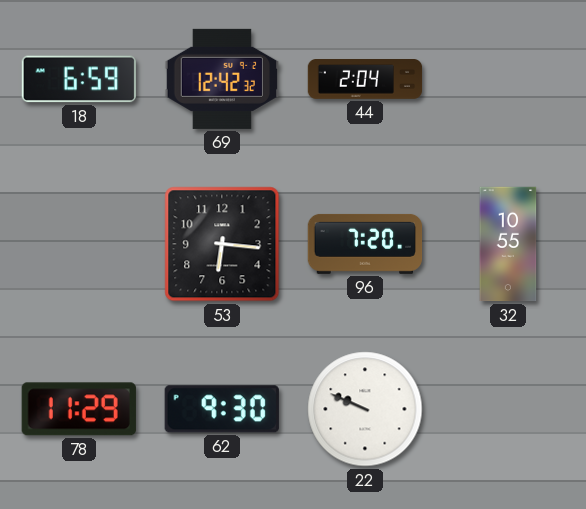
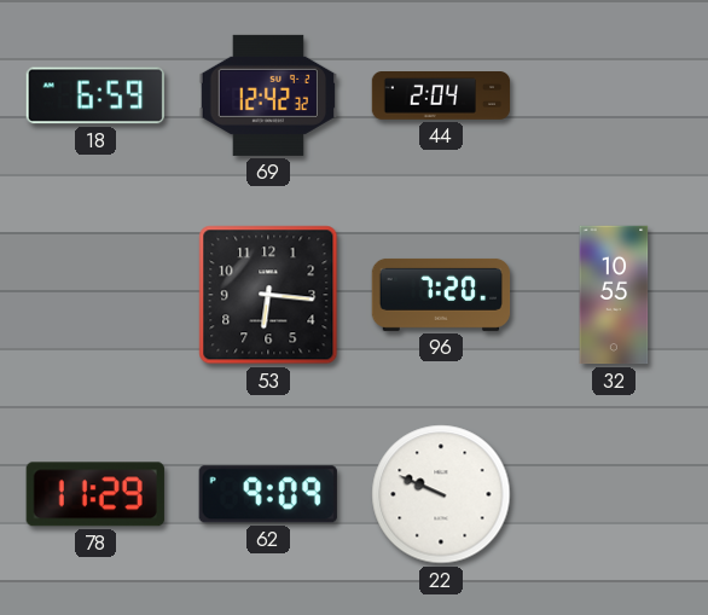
62: 9:30 -> 9:09
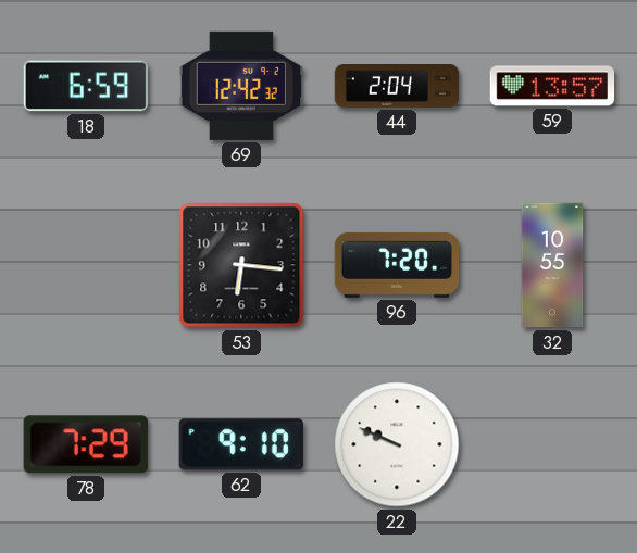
59: none -> 13:57
78: 11:29 -> 7:29
62: 9:09 -> 9:10
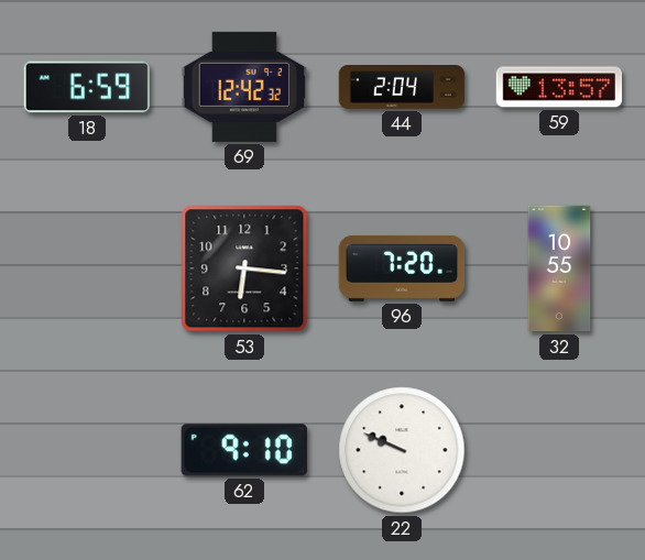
78: 7:29 -> none
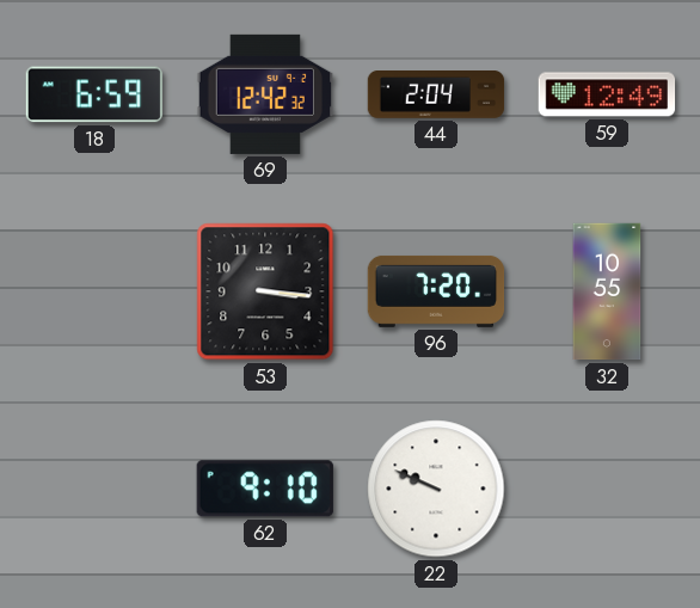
59: 13:57 -> 12:49
53: 6:16 -> 3:16
